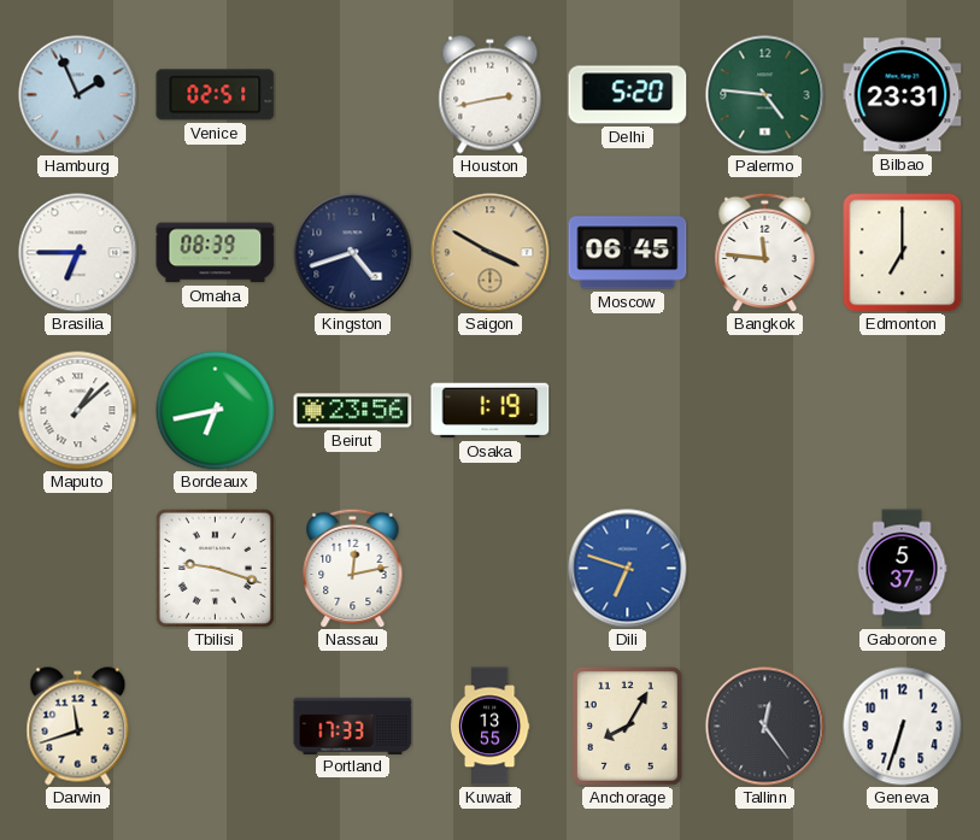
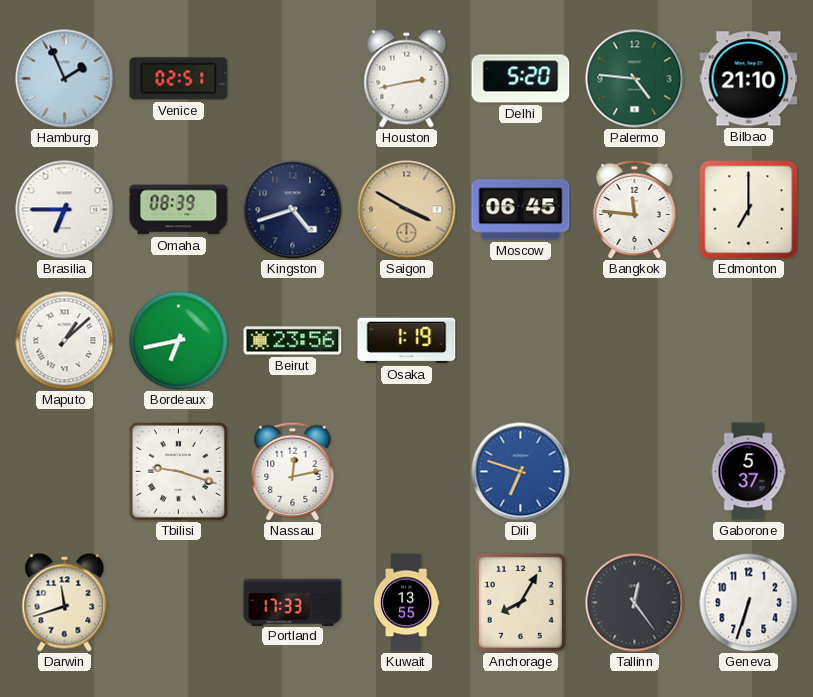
Bilbao: 23:31 -> 21:10
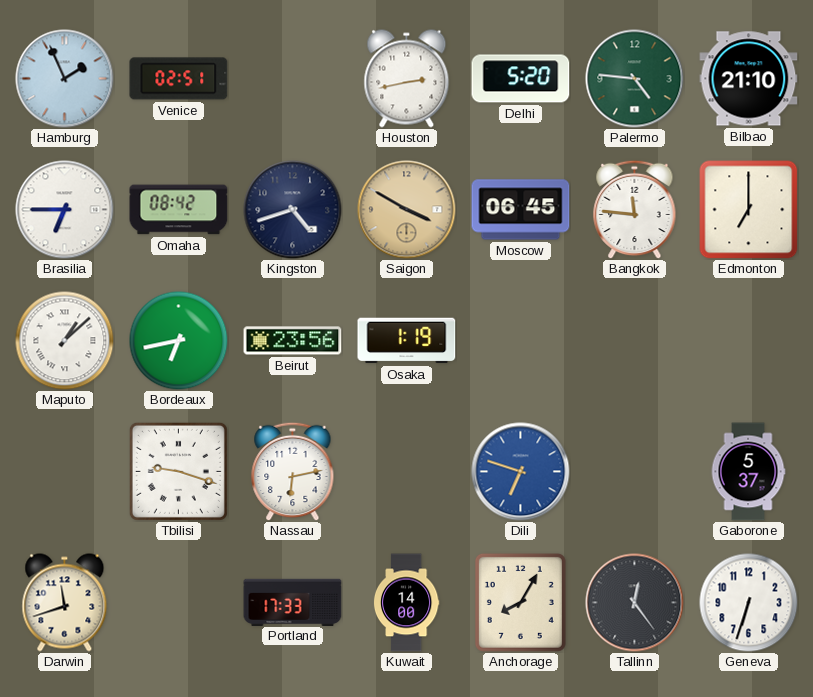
Omaha: 08:39 -> 08:42
Nassau: 12:13 -> 6:13
Kuwait: 13:55 -> 14:00
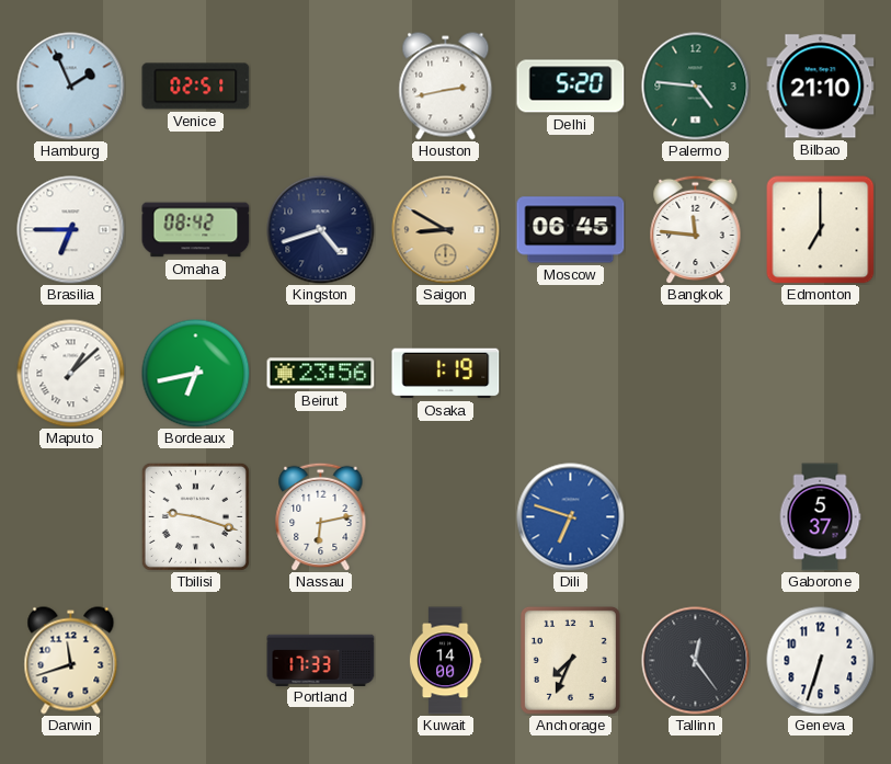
Saigon: 3:50 -> 8:50
Anchorage: 8:05 -> 7:34
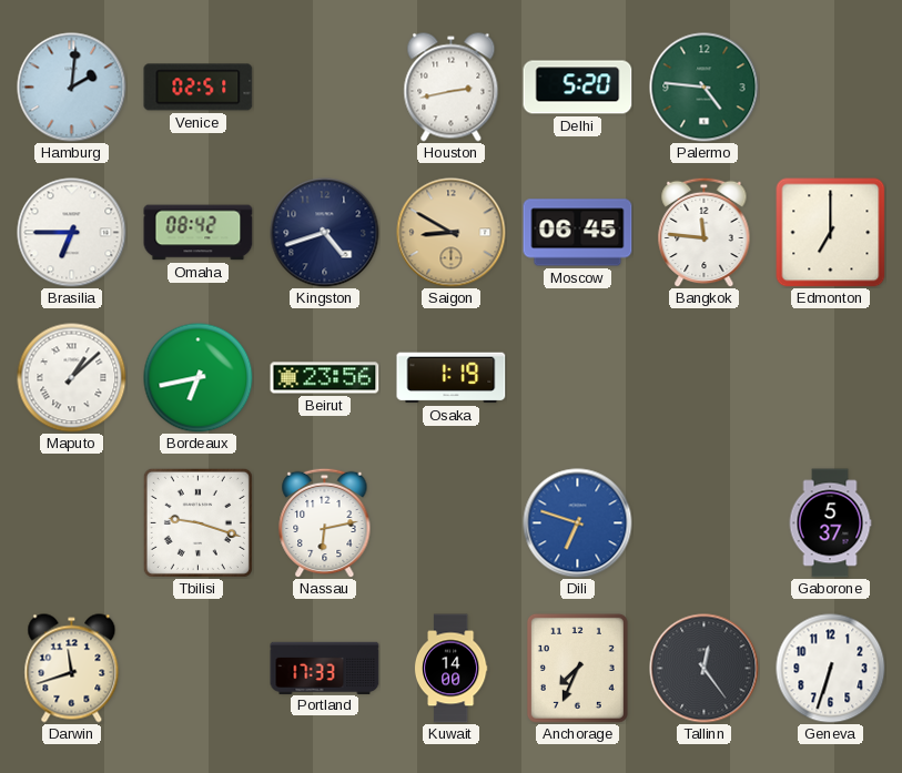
Hamburg: 1:56 -> 2:01
Bilbao: 21:10 -> none
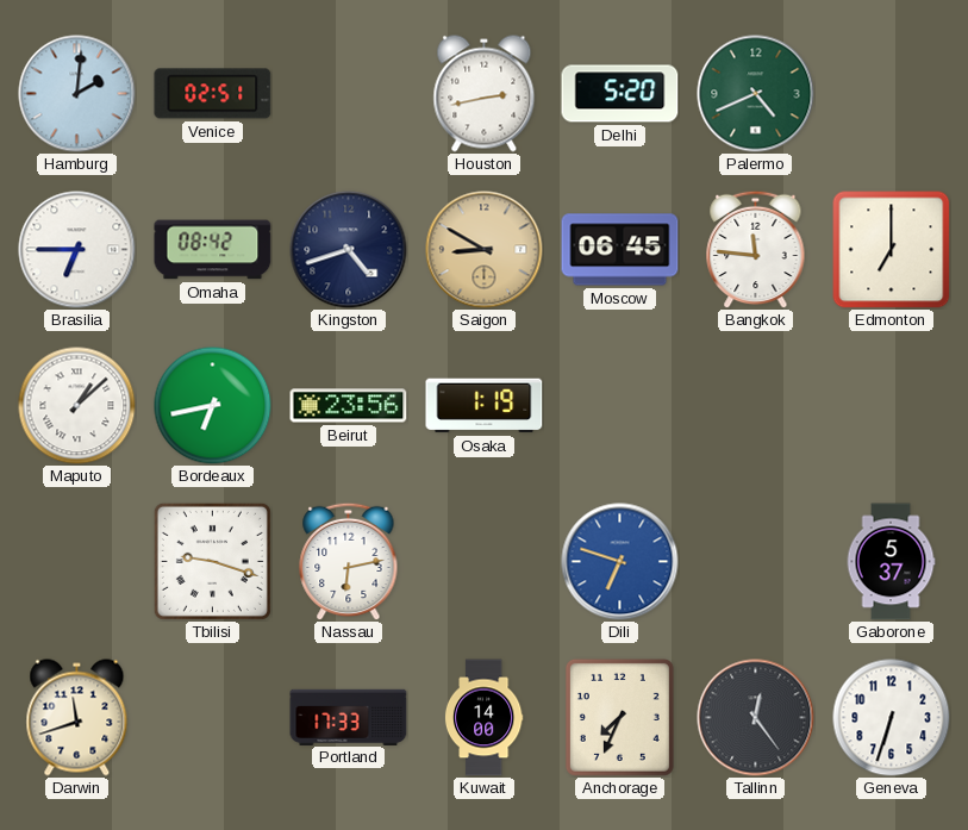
Palermo: 4:46 -> 4:41
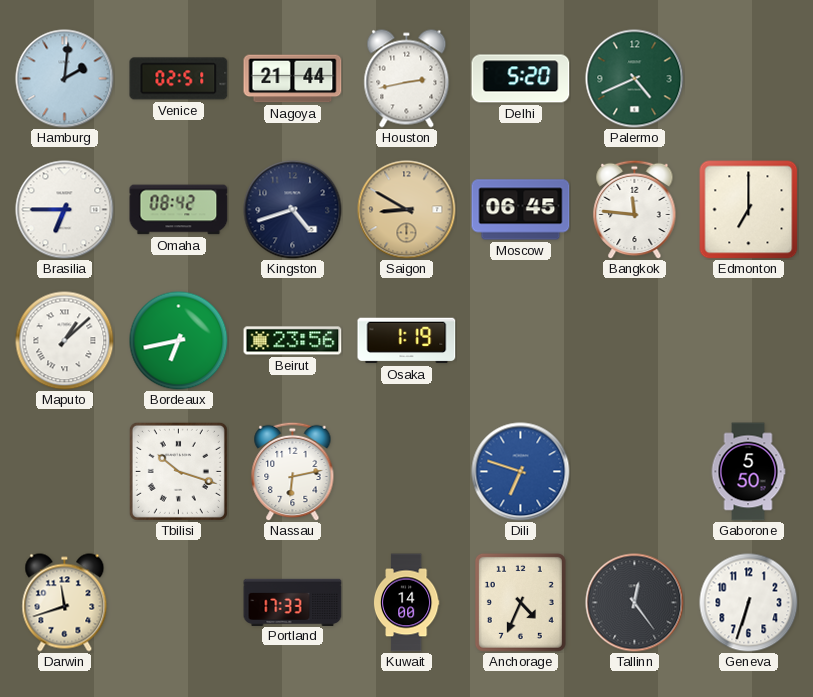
Nagoya: none -> 21:44
Tbilisi: 9:18 -> 10:18
Gaborone: 5:37 -> 5:50
Anchorage: 7:34 -> 4:34
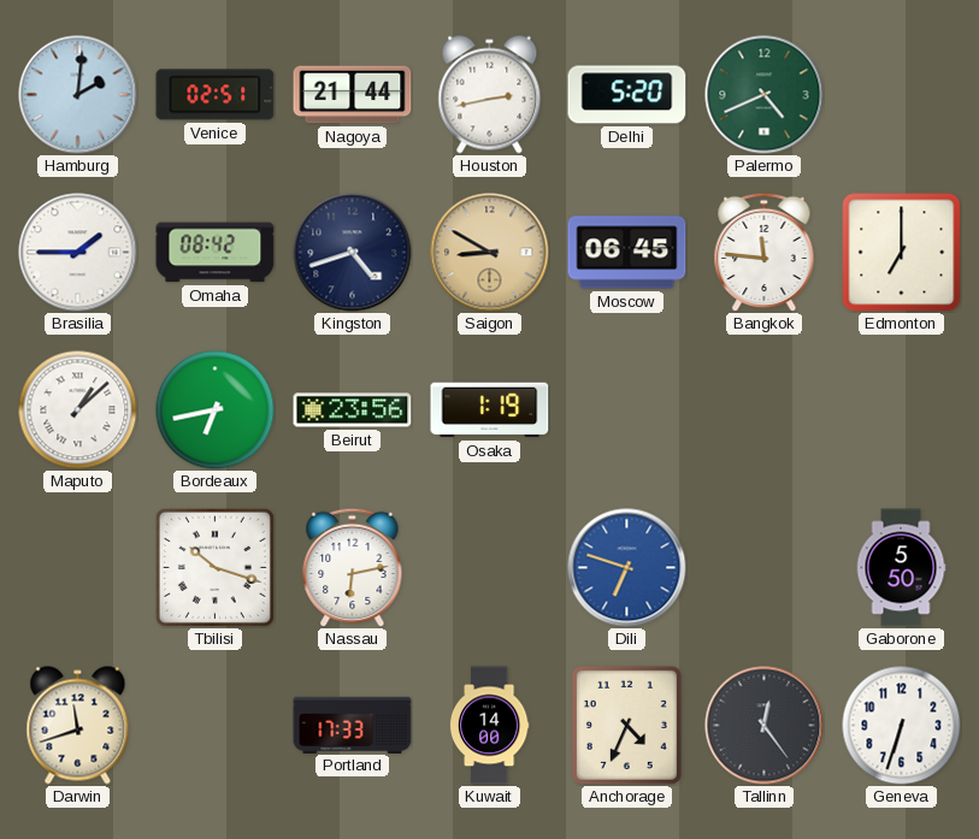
Brasilia: 6:45 -> 1:45
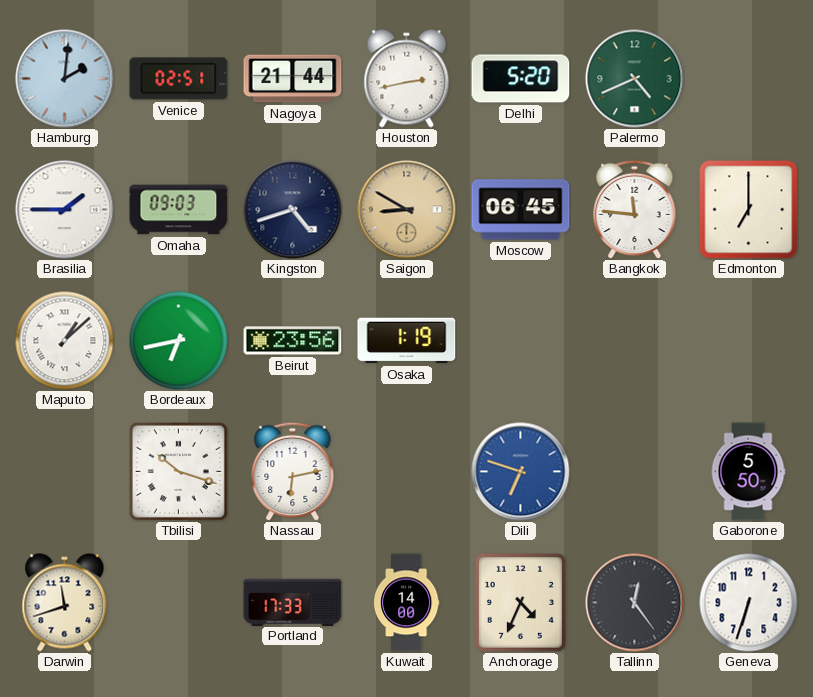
Omaha: 08:42 -> 09:03
